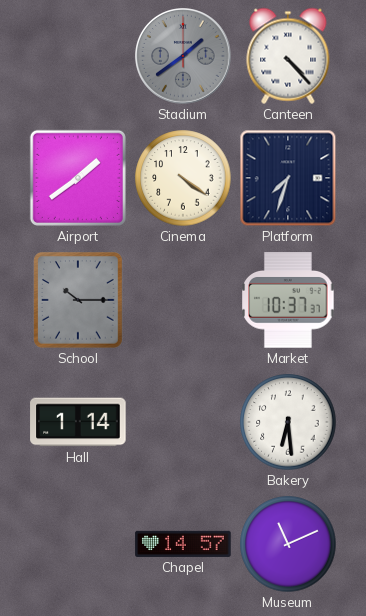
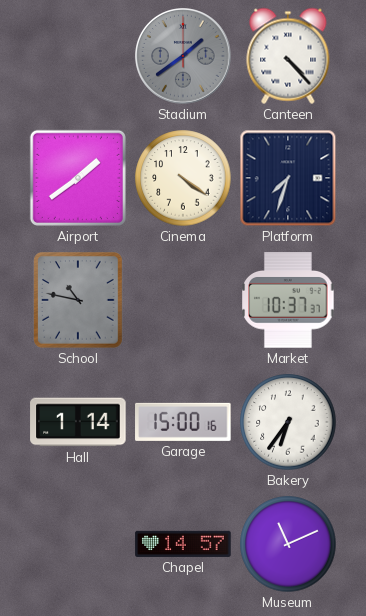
School: 10:15 -> 10:47
Garage: none -> 15:00
Bakery: 6:29 -> 6:36
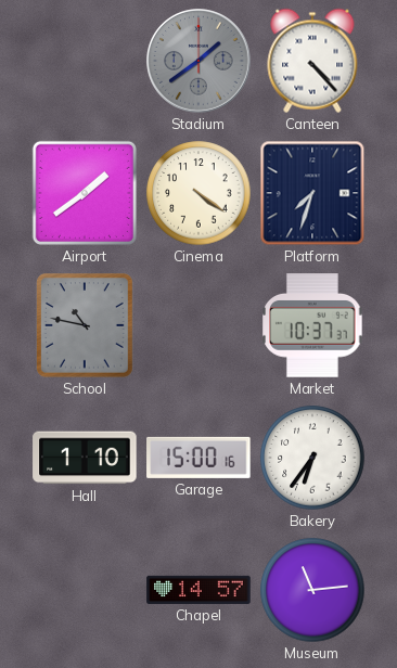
Hall: 1:14 -> 1:10
Museum: 11:11 -> 11:14
